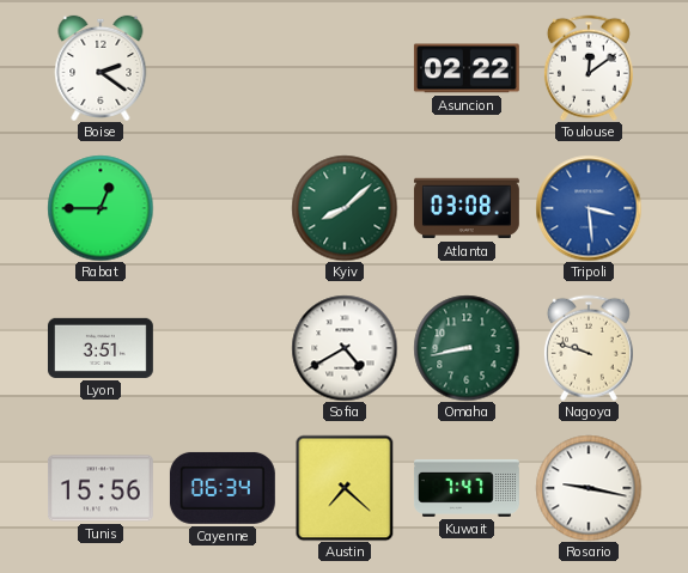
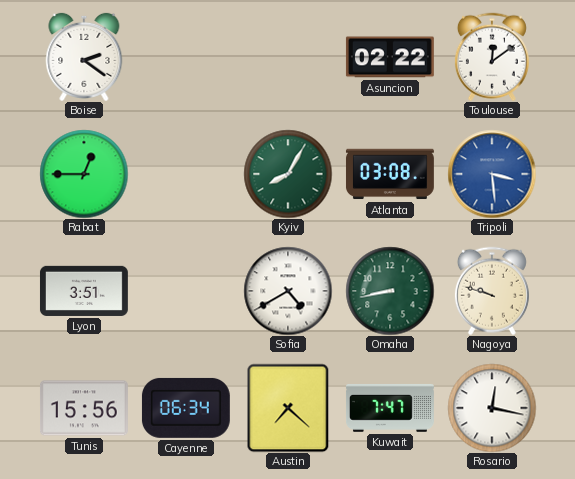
Kyiv: 8:08 -> 8:05
Rosario: 9:17 -> 12:17
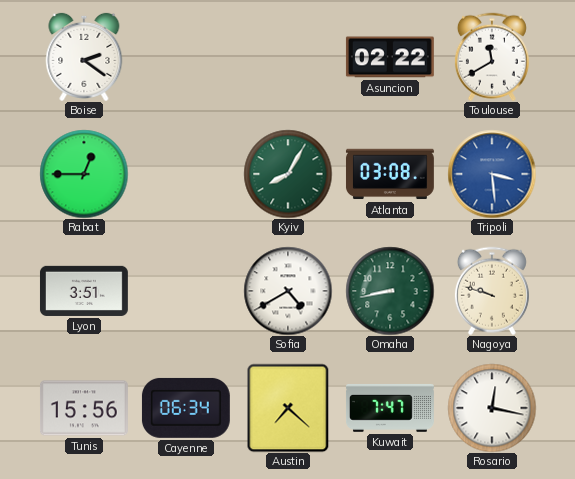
Toulouse: 12:09 -> 11:40
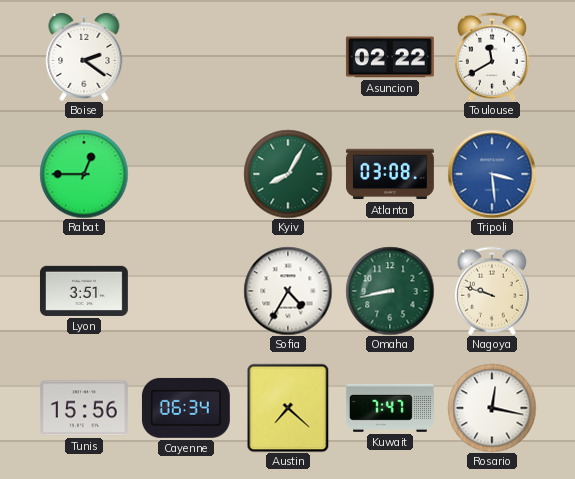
Sofia: 4:40 -> 4:35
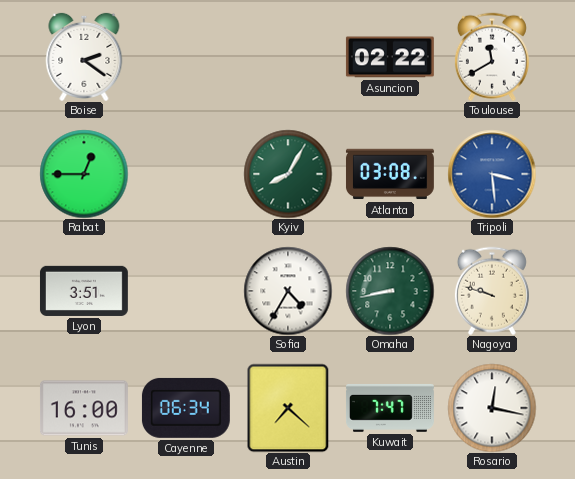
Tunis: 15:56 -> 16:00
